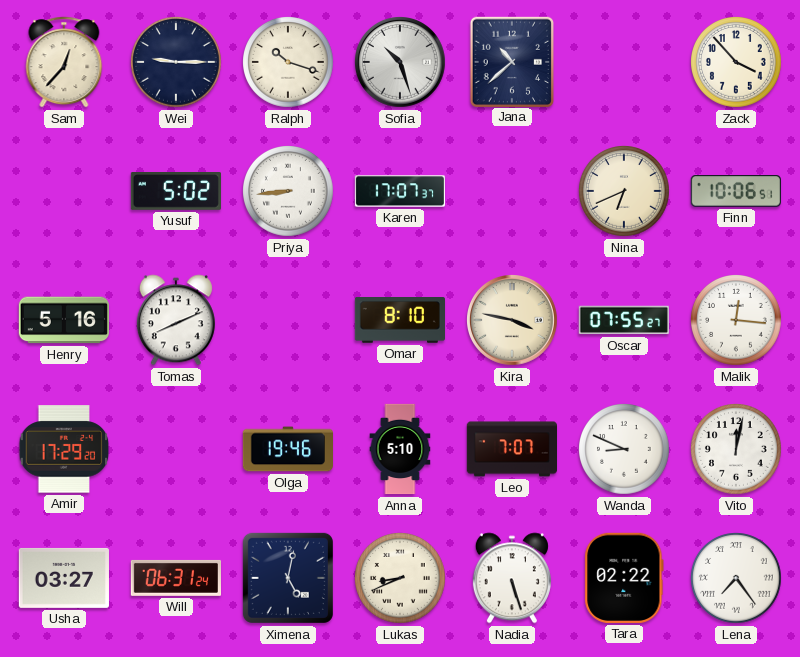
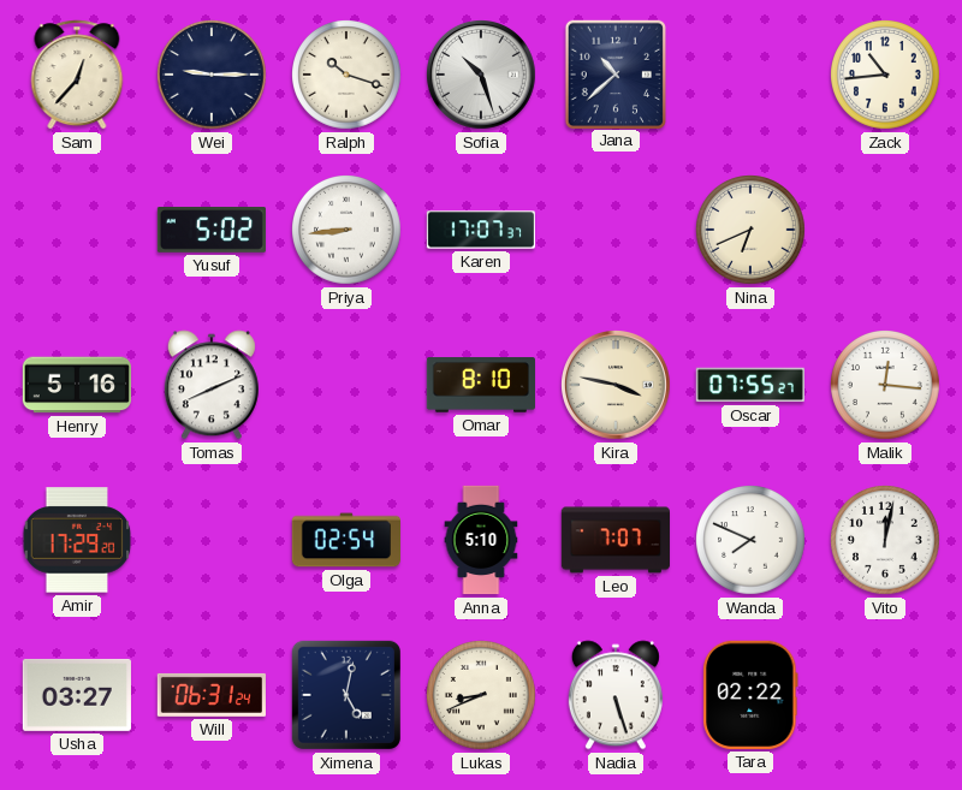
Zack: 3:53 -> 10:44
Finn: 10:06 -> none
Olga: 19:46 -> 02:54
Wanda: 8:49 -> 7:49
Lena: 7:24 -> none
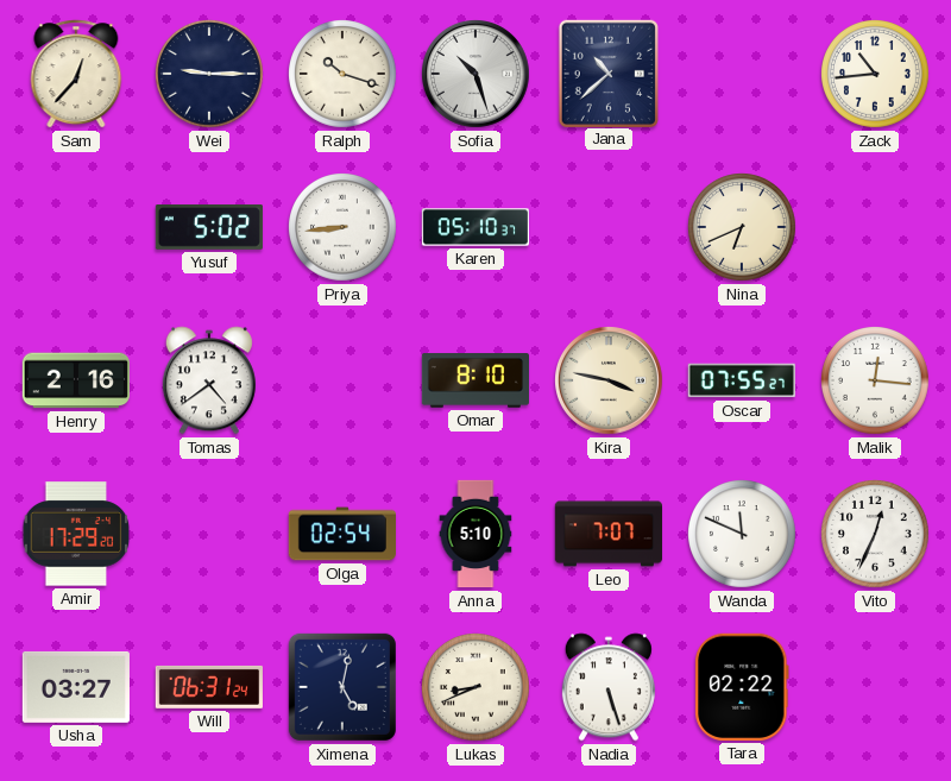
Karen: 17:07 -> 05:10
Henry: 5:16 -> 2:16
Tomas: 8:11 -> 4:39
Wanda: 7:49 -> 11:49
Vito: 12:02 -> 12:34
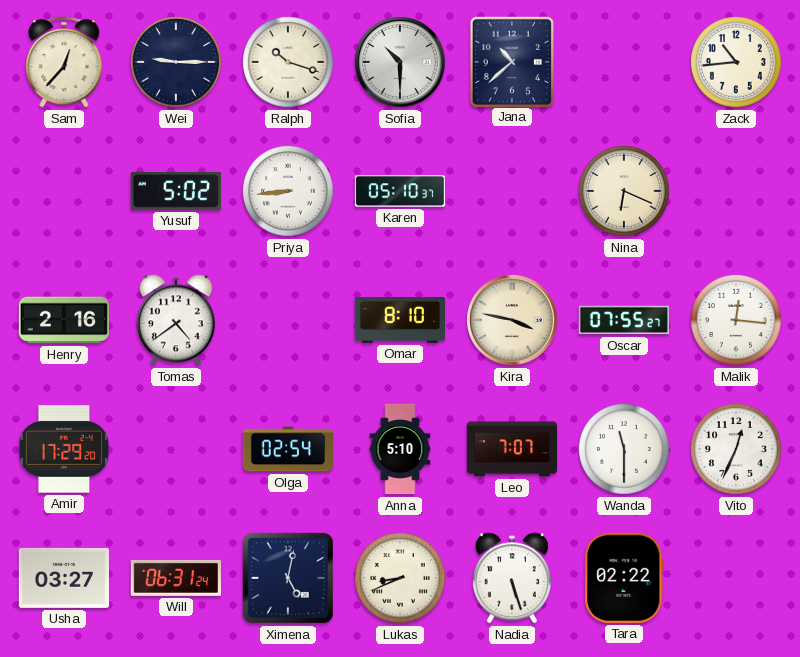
Sofia: 10:27 -> 10:30
Nina: 6:41 -> 6:19
Wanda: 11:49 -> 11:30
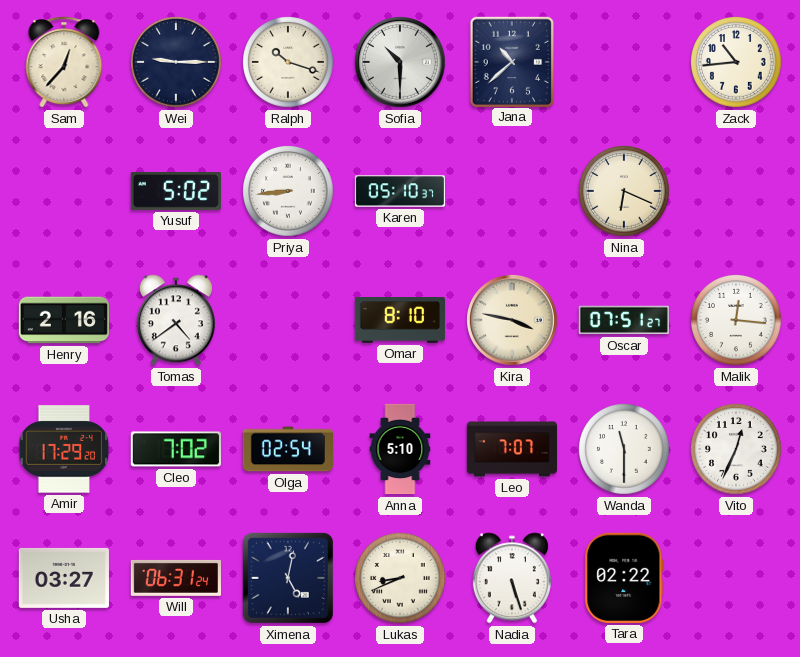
Oscar: 07:55 -> 07:51
Cleo: none -> 7:02
